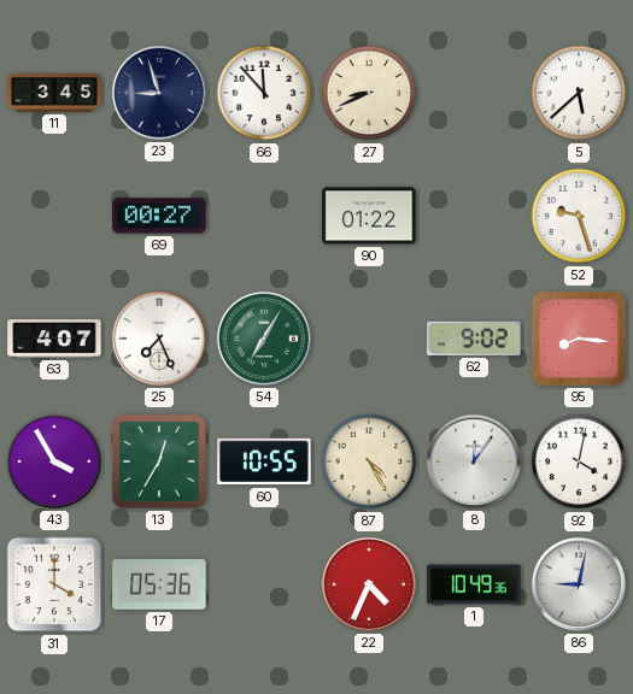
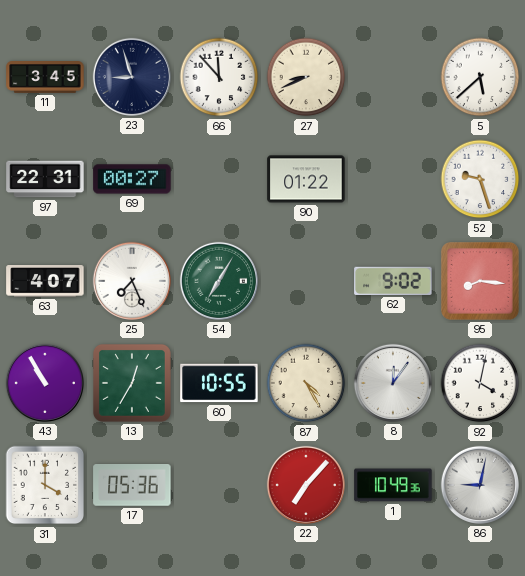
97: none -> 22:31
43: 3:55 -> 10:55
22: 4:34 -> 7:07
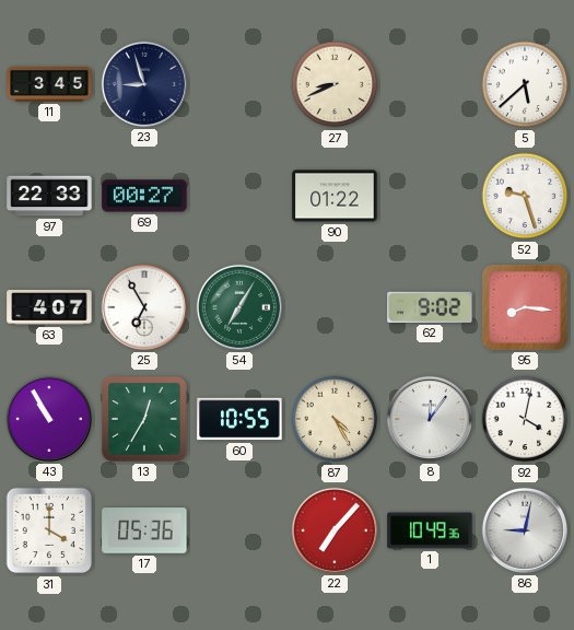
66: 11:53 -> none
97: 22:31 -> 22:33
25: 7:26 -> 6:55
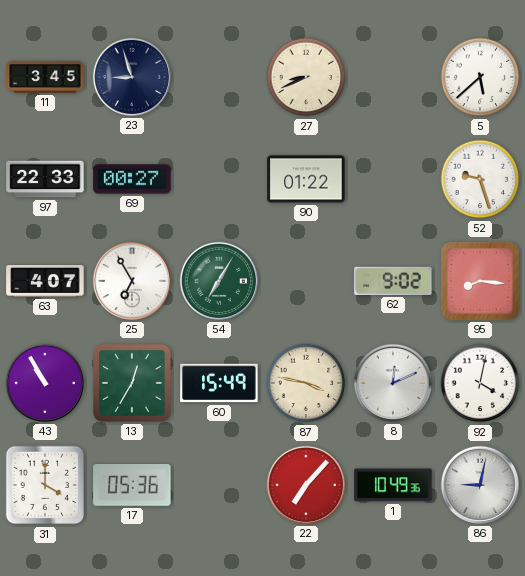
60: 10:55 -> 15:49
87: 4:25 -> 3:47
8: 12:06 -> 12:11
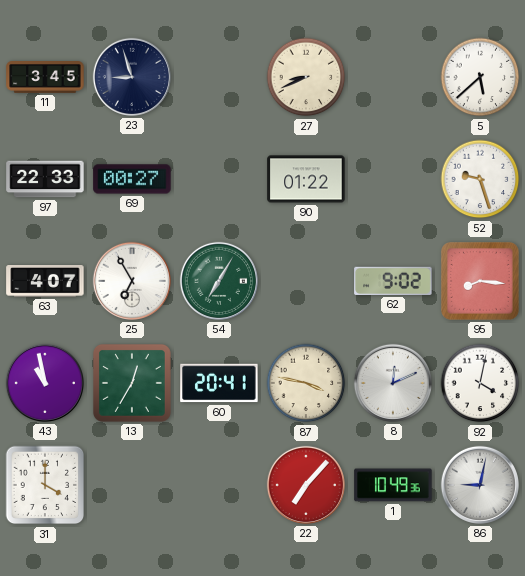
43: 10:55 -> 10:58
60: 15:49 -> 20:41
17: 05:36 -> none
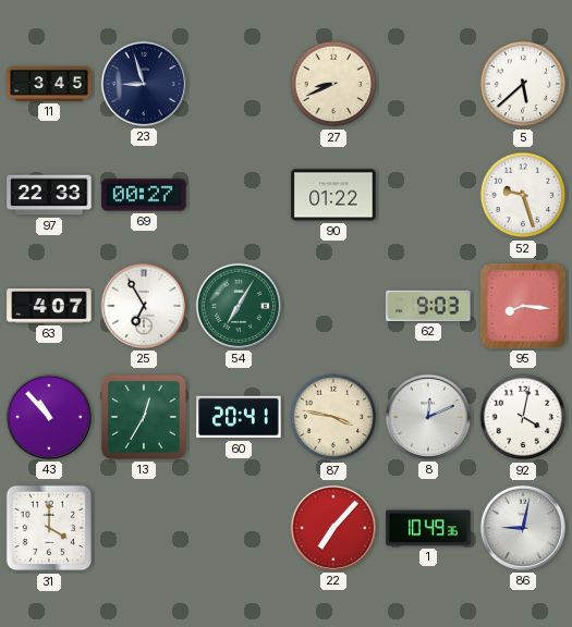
62: 9:02 -> 9:03
43: 10:58 -> 10:53
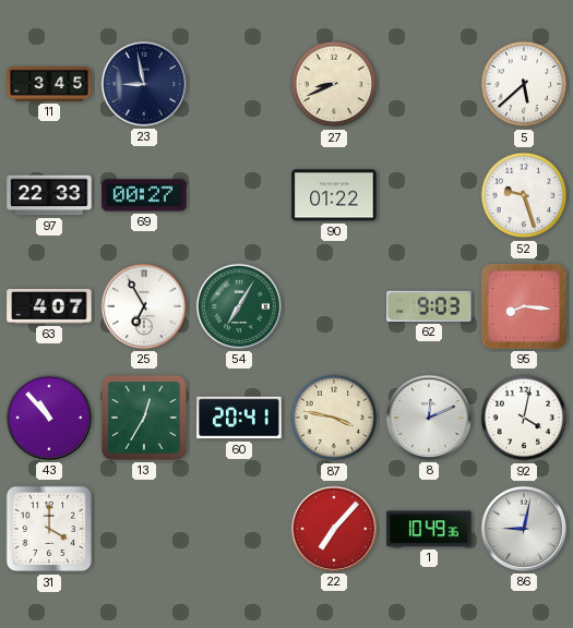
23: 8:57 -> 8:58
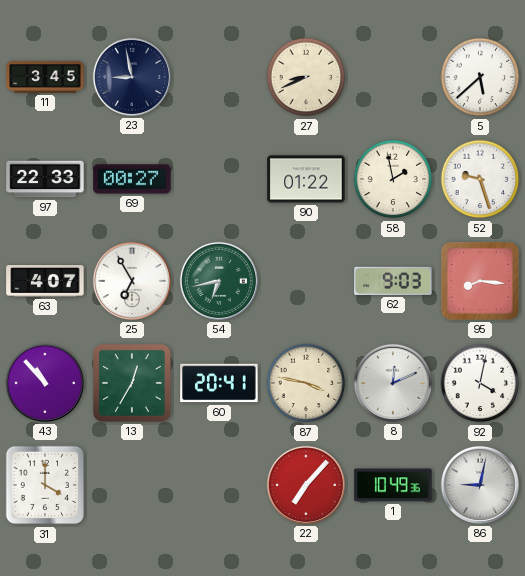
58: none -> 1:58
54: 7:05 -> 6:43
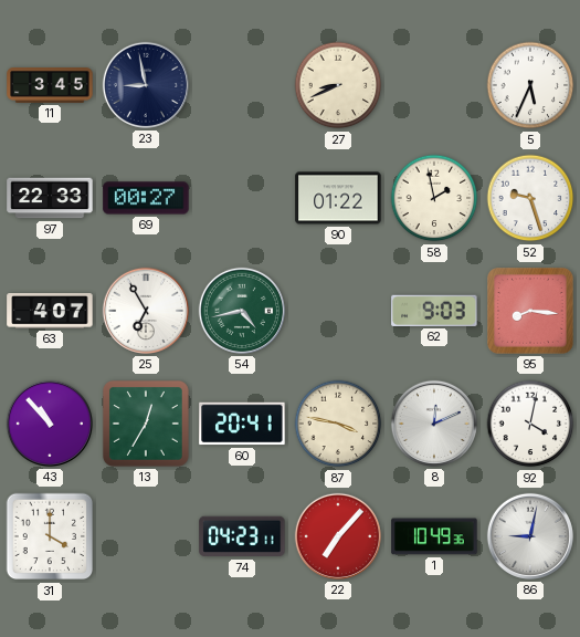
5: 5:38 -> 5:34
54: 6:43 -> 4:43
74: none -> 04:23
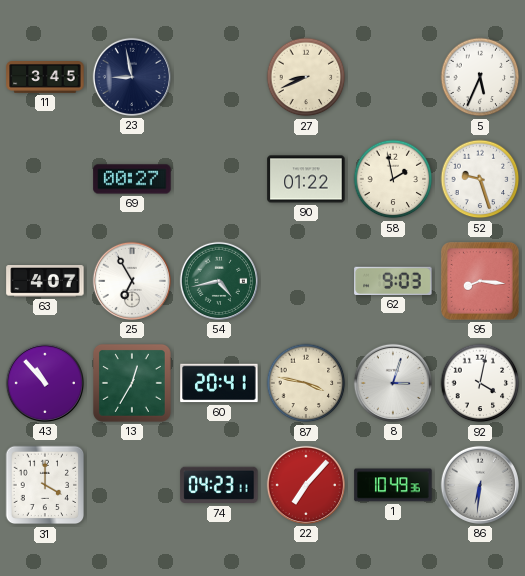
97: 22:33 -> none
8: 12:11 -> 3:03
86: 9:02 -> 6:31
